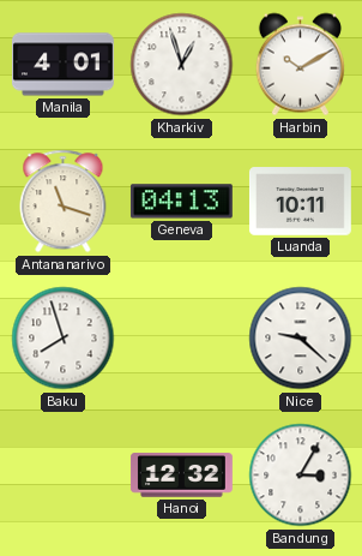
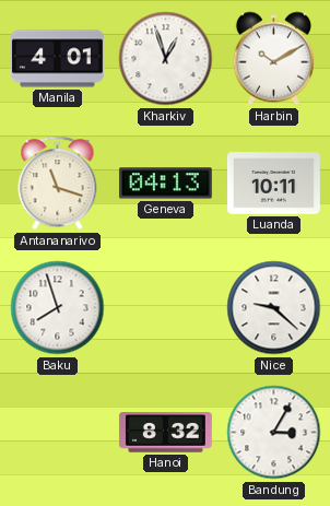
Hanoi: 12:32 -> 8:32
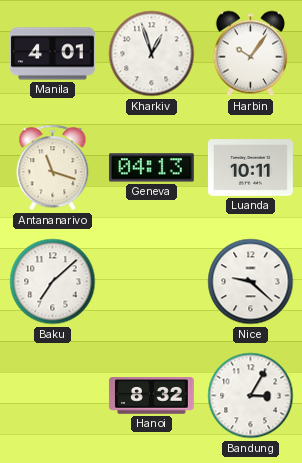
Harbin: 10:10 -> 10:06
Baku: 7:57 -> 7:08
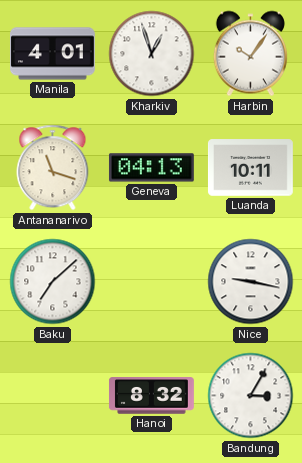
Nice: 9:22 -> 9:17
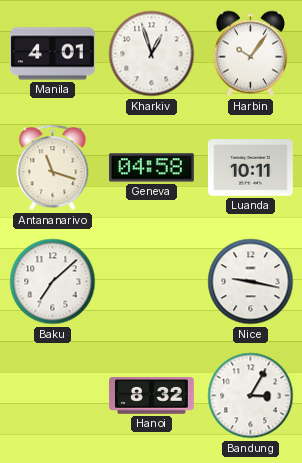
Geneva: 04:13 -> 04:58
